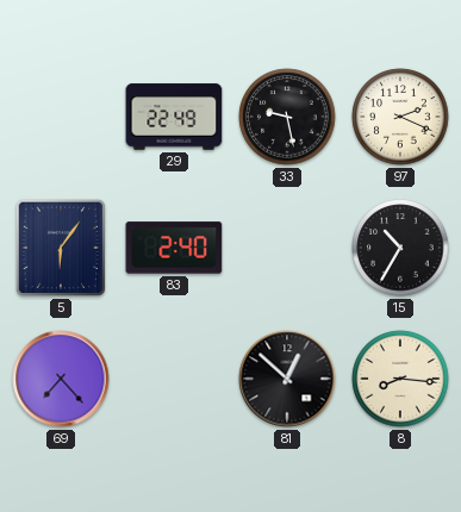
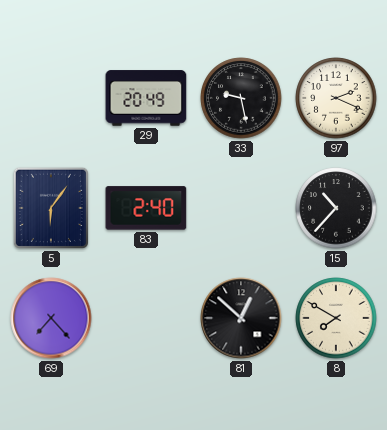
29: 22:49 -> 20:49
15: 10:35 -> 10:37
8: 8:16 -> 7:50
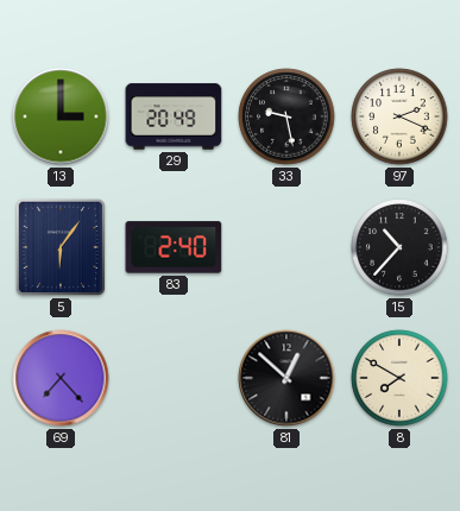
13: none -> 3:00
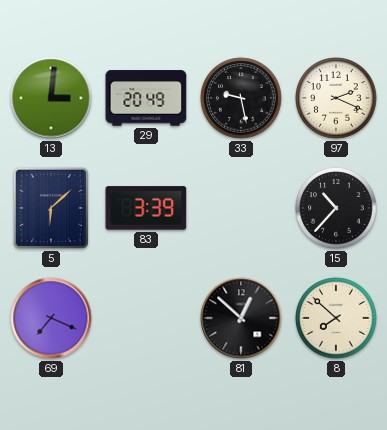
13: 3:00 -> 3:01
5: 6:06 -> 6:08
83: 2:40 -> 3:39
69: 7:23 -> 7:19
8: 7:50 -> 7:52
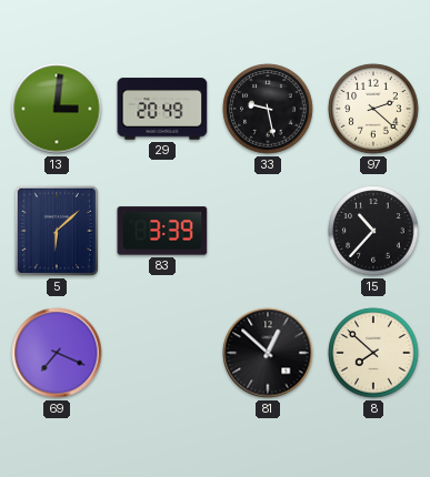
97: 2:19 -> 2:22
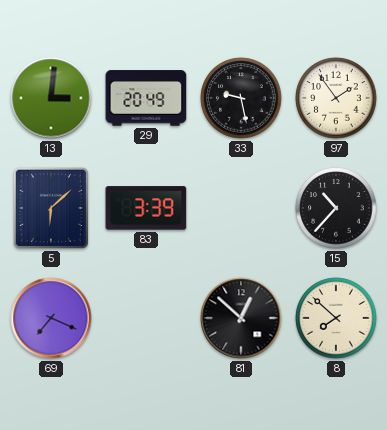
97: 2:22 -> 1:54
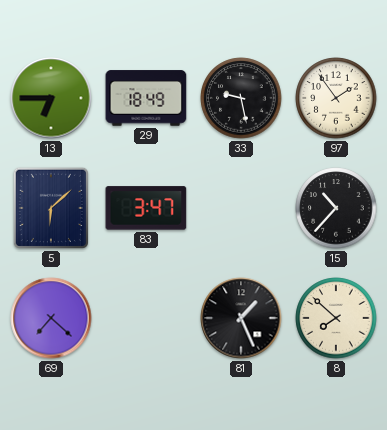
13: 3:01 -> 6:45
29: 20:49 -> 18:49
83: 3:39 -> 3:47
69: 7:19 -> 7:22
81: 12:52 -> 1:26
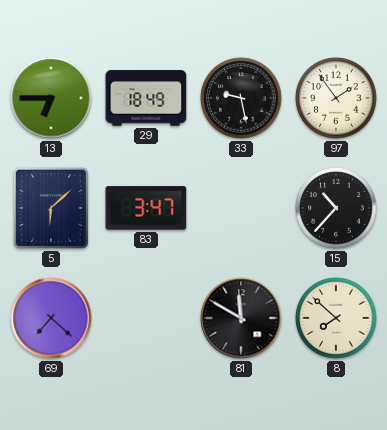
81: 1:26 -> 11:50
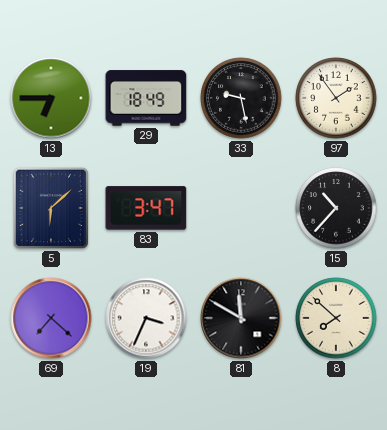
19: none -> 3:34
